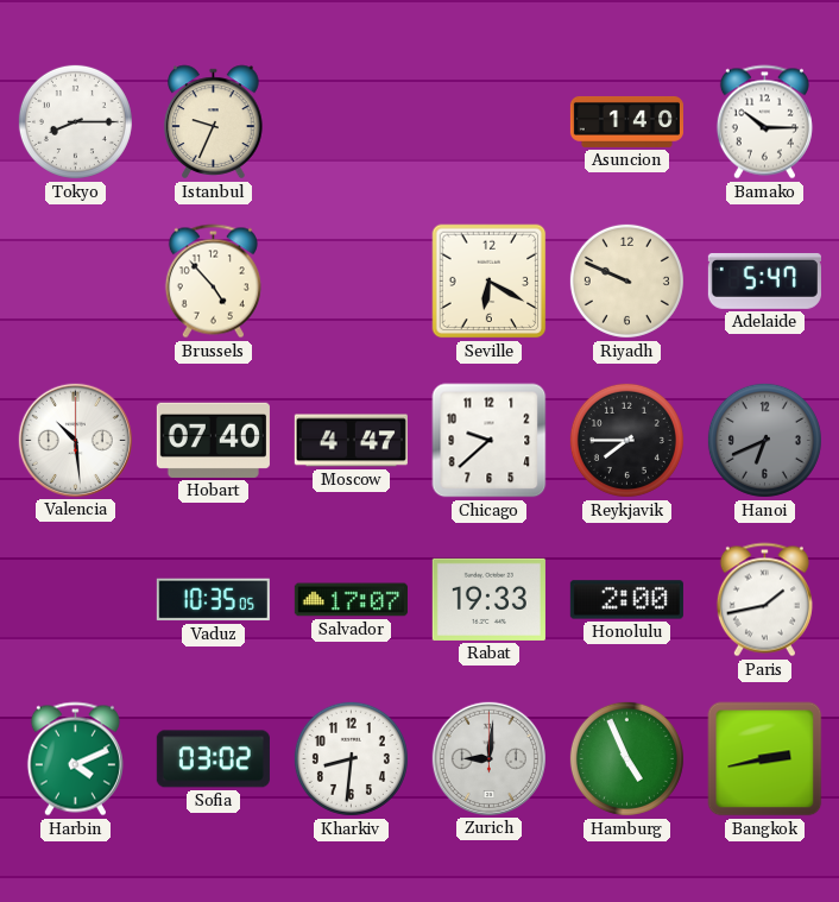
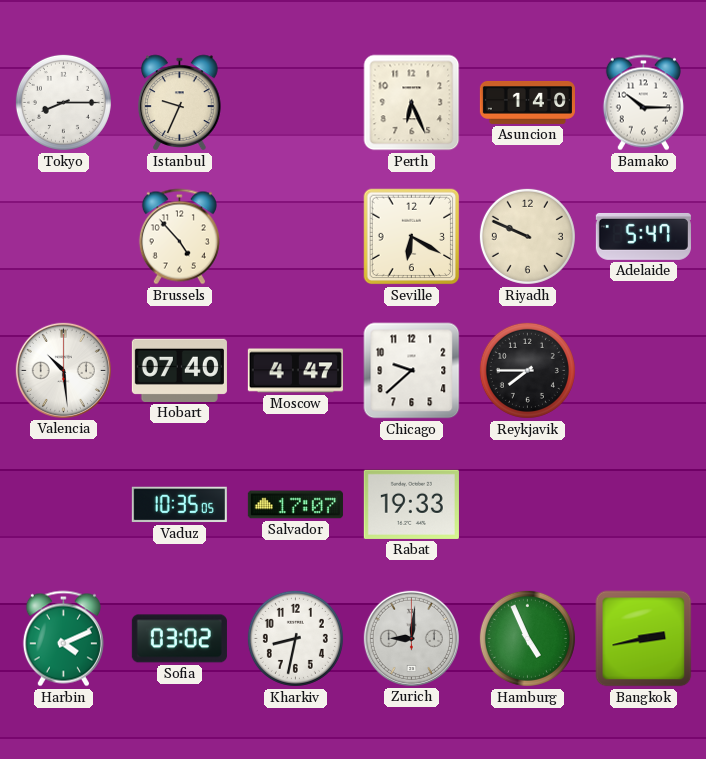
Perth: none -> 6:26
Hanoi: 6:41 -> none
Honolulu: 2:00 -> none
Paris: 1:43 -> none
Kharkiv: 8:31 -> 8:32
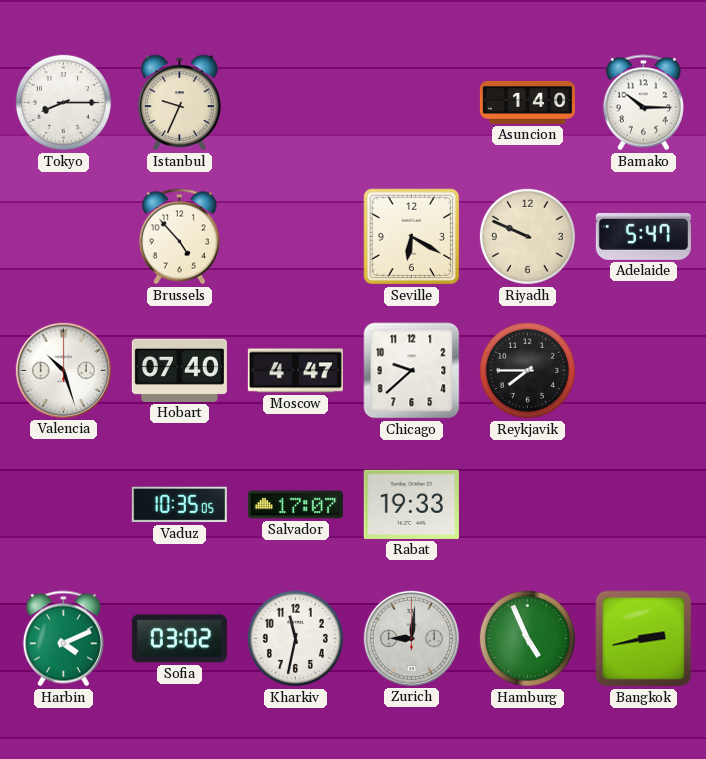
Perth: 6:26 -> none
Valencia: 10:29 -> 10:27
Kharkiv: 8:32 -> 11:32
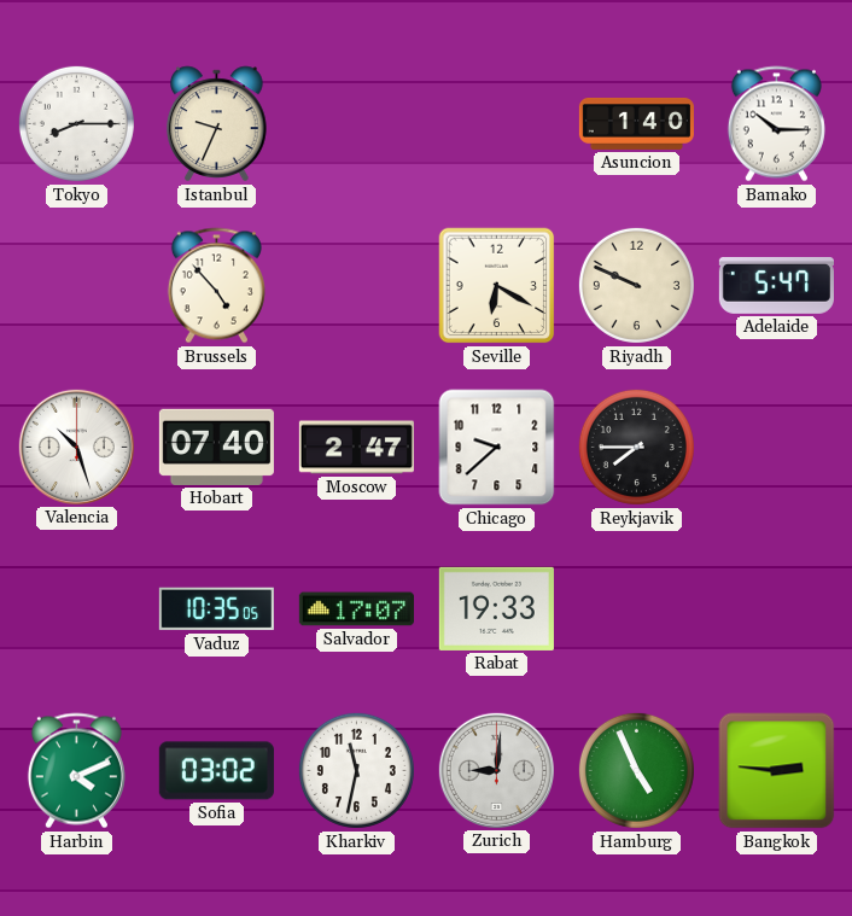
Moscow: 4:47 -> 2:47
Bangkok: 2:43 -> 2:46
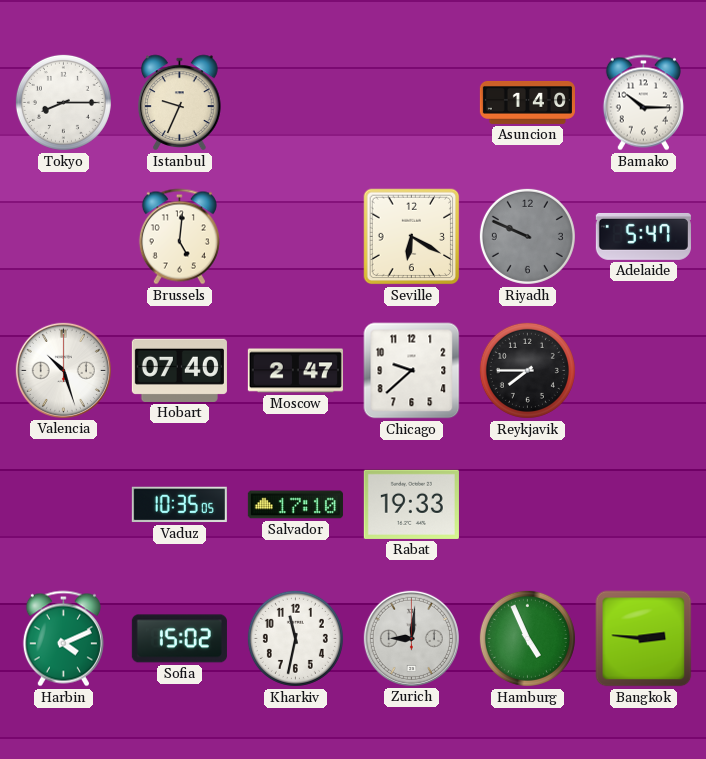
Brussels: 4:53 -> 5:01
Riyadh dial: cream -> grey
Salvador: 17:07 -> 17:10
Sofia: 03:02 -> 15:02
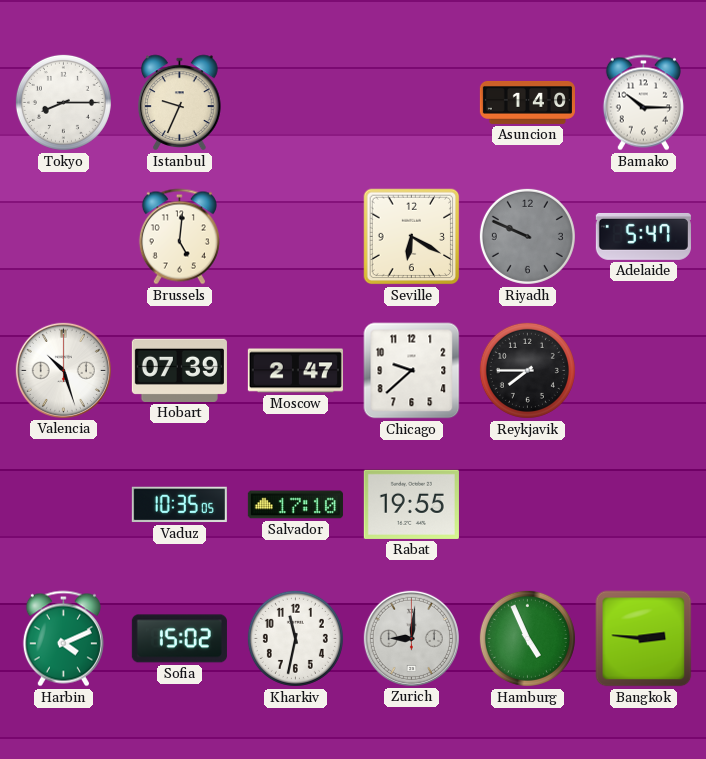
Hobart: 07:40 -> 07:39
Rabat: 19:33 -> 19:55
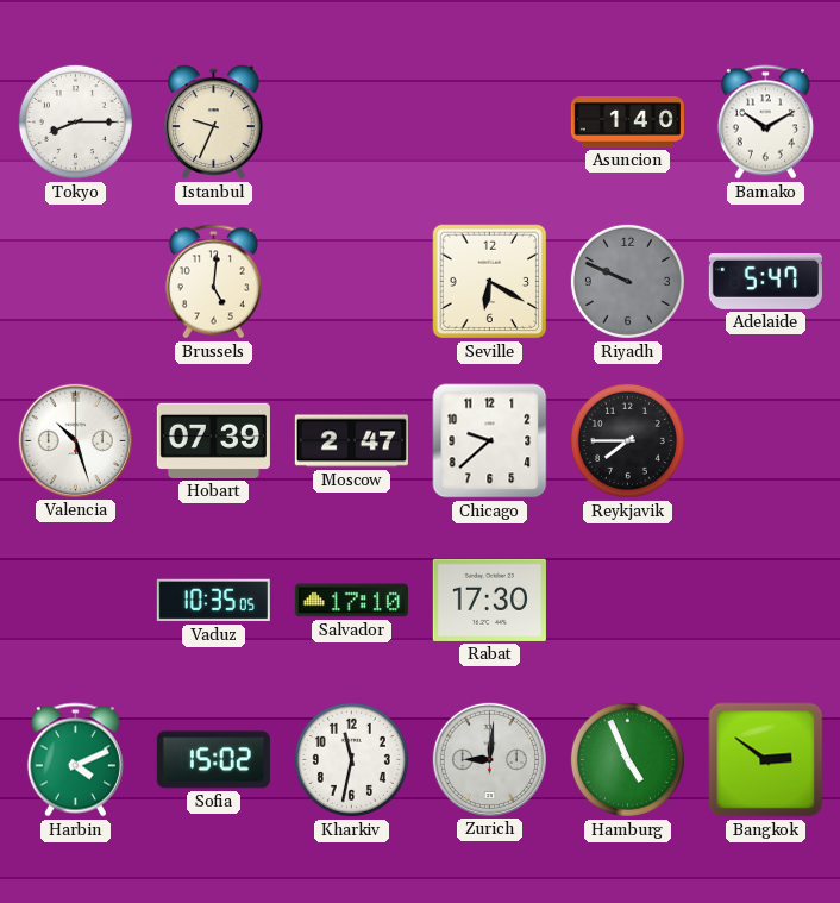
Bamako: 10:15 -> 10:10
Rabat: 19:55 -> 17:30
Bangkok: 2:46 -> 2:51
